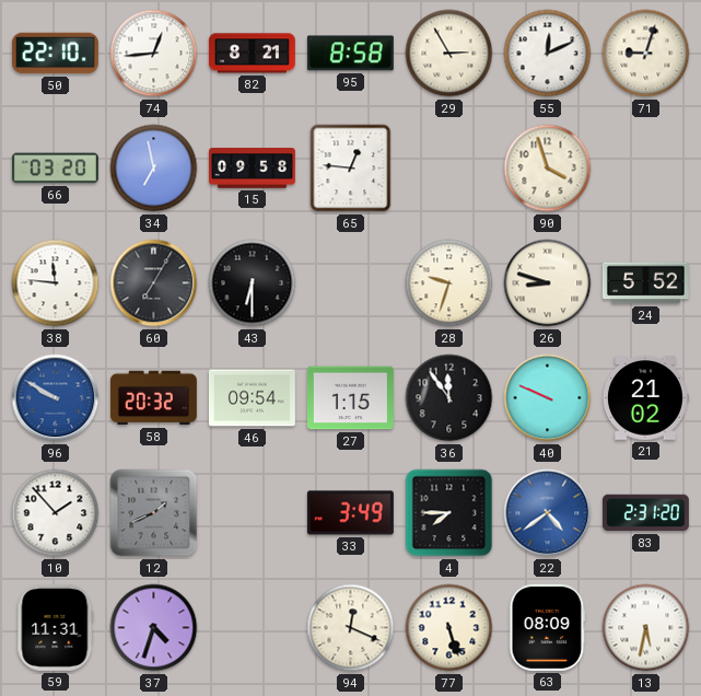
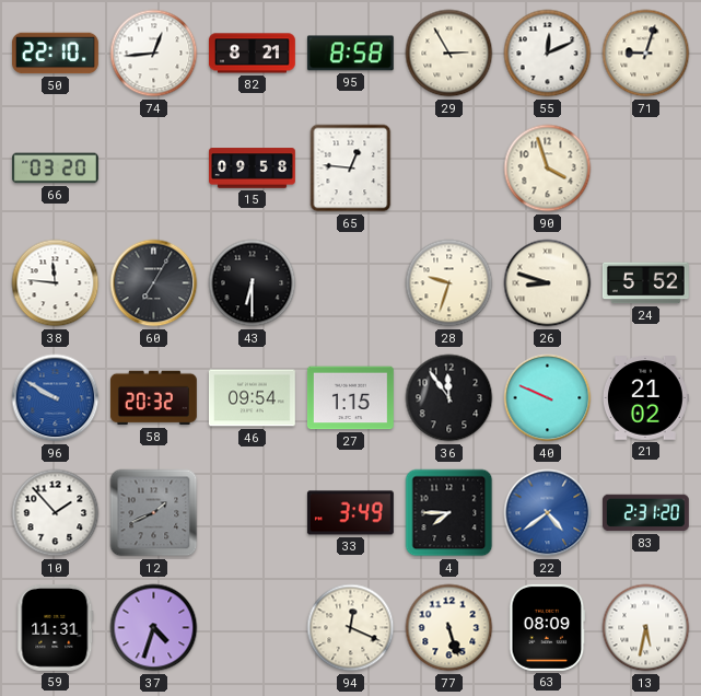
34: 6:58 -> none
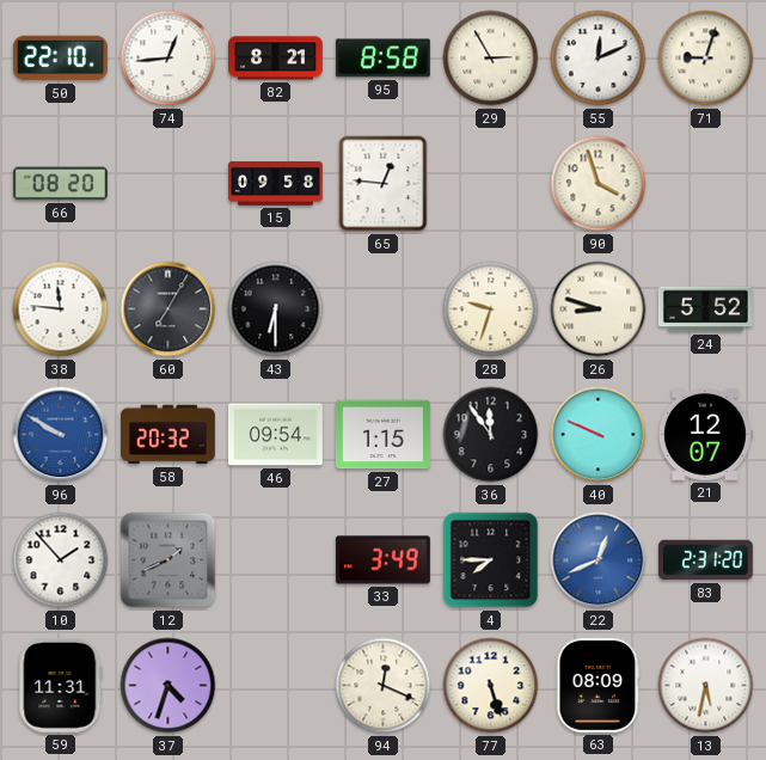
66: 03:20 -> 08:20
21: 21:02 -> 12:07
22: 4:39 -> 12:41
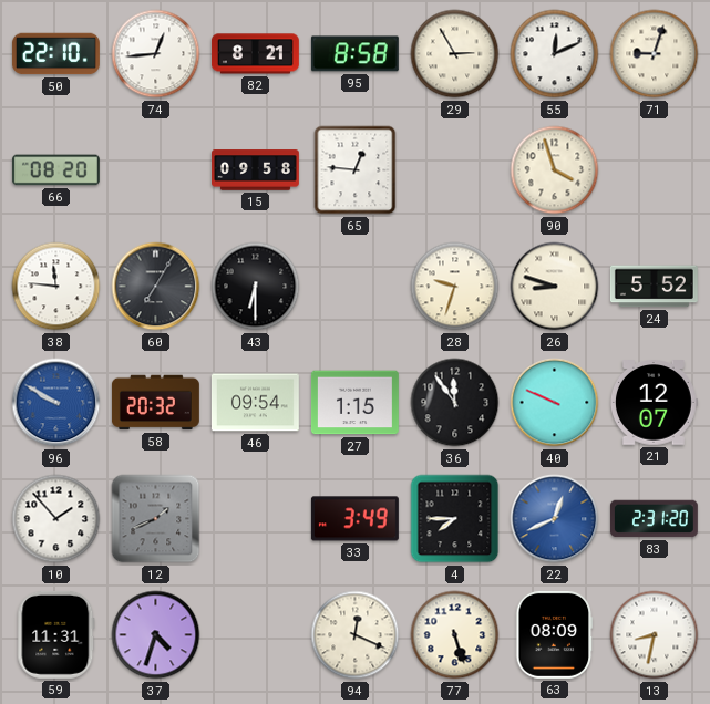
13: 5:32 -> 8:32
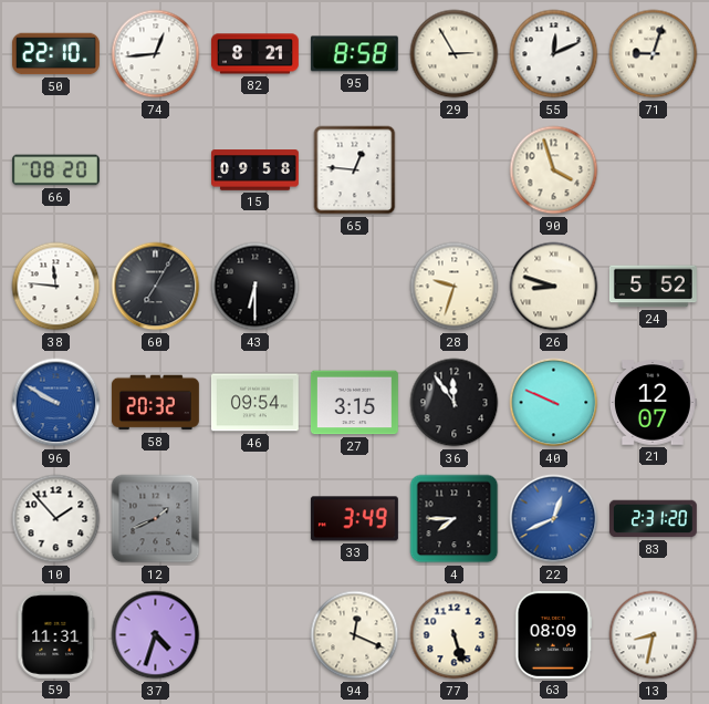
27: 1:15 -> 3:15
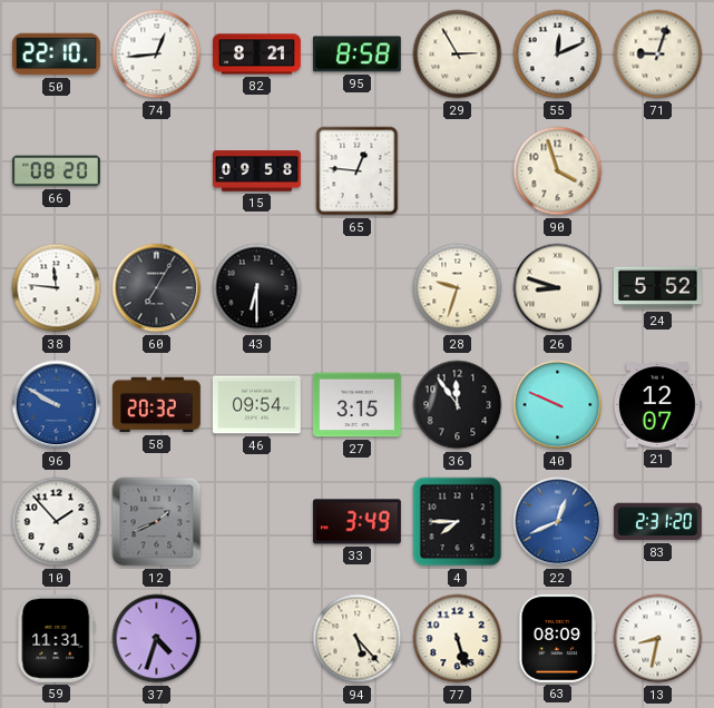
94: 12:19 -> 5:23
